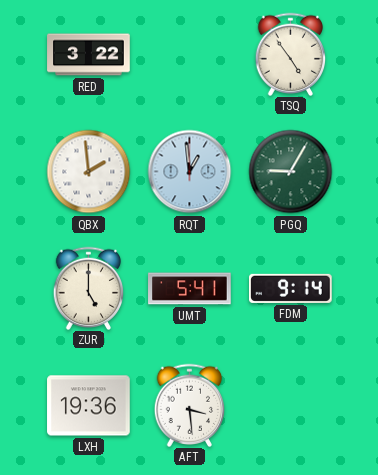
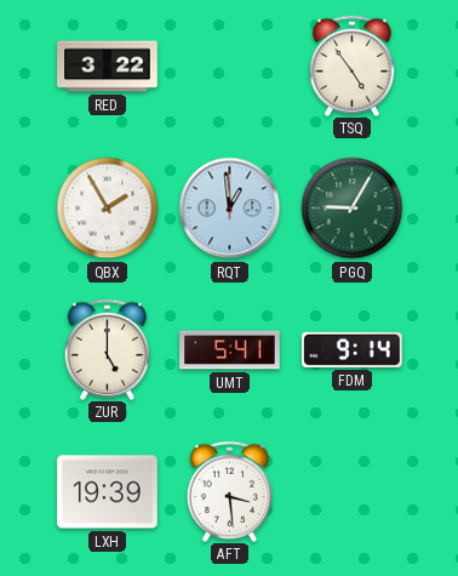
QBX: 1:59 -> 1:55
LXH: 19:36 -> 19:39
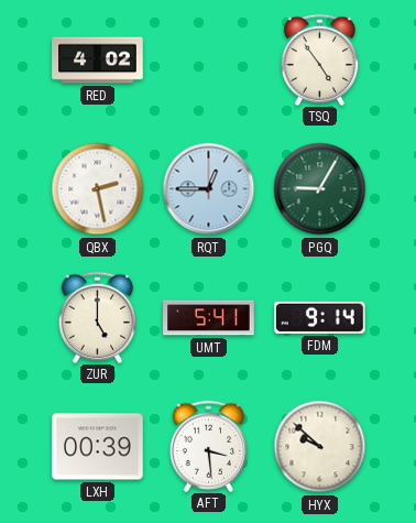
RED: 3:22 -> 4:02
QBX: 1:55 -> 2:28
RQT: 12:59 -> 12:45
LXH: 19:39 -> 00:39
HYX: none -> 9:52
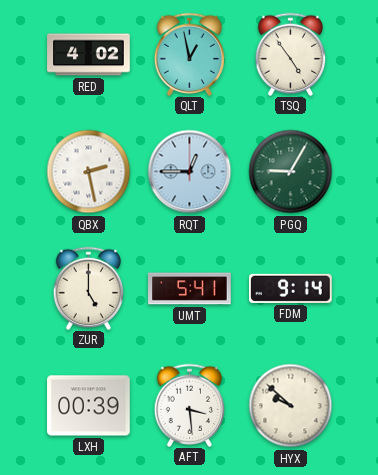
QLT: none -> 12:58
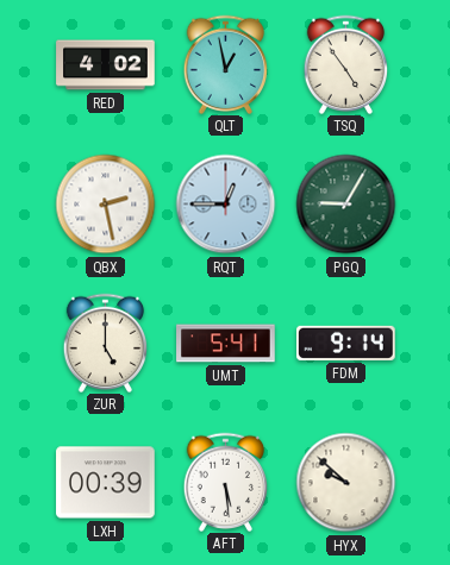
AFT: 3:29 -> 5:29
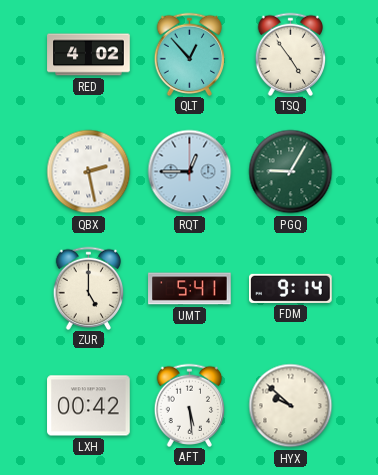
QLT: 12:58 -> 12:53
LXH: 00:39 -> 00:42
